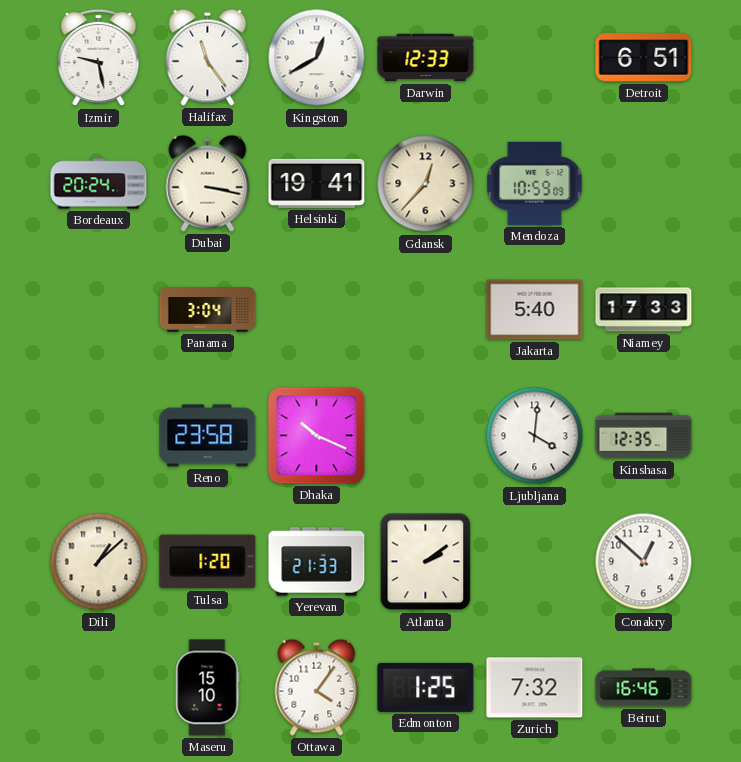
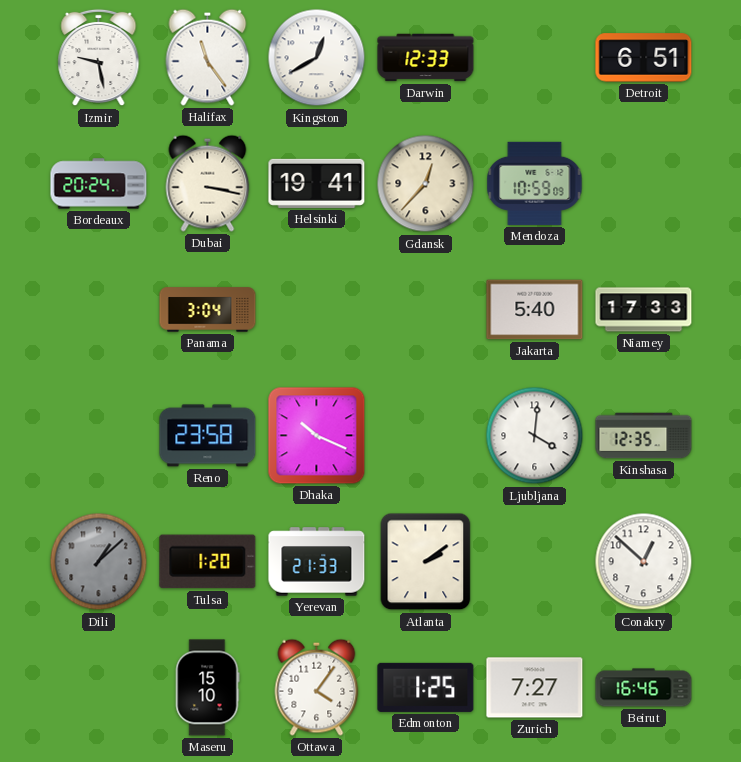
Dili dial: cream -> grey
Zurich: 7:32 -> 7:27
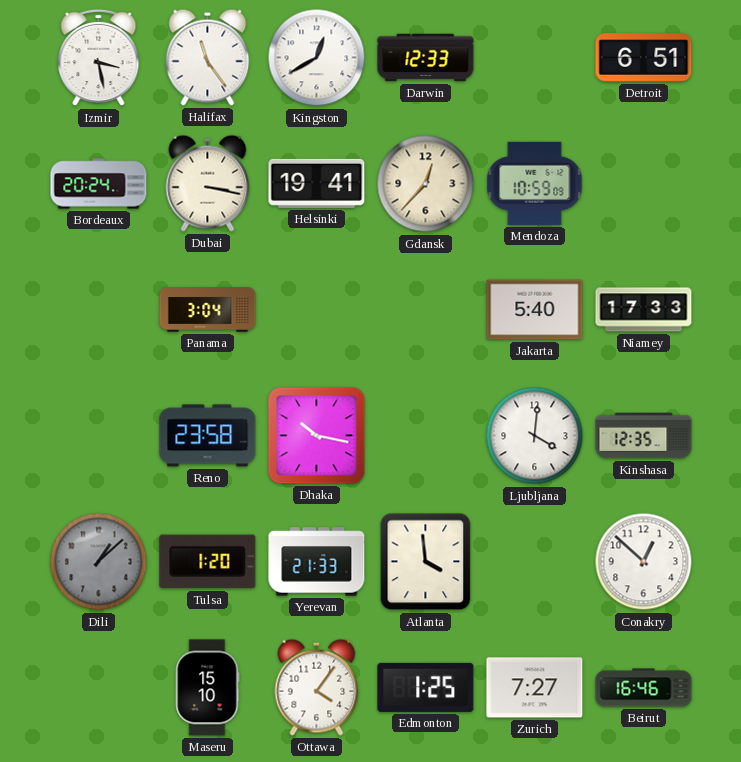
Izmir: 9:28 -> 3:28
Dhaka: 10:19 -> 10:17
Atlanta: 2:09 -> 3:59
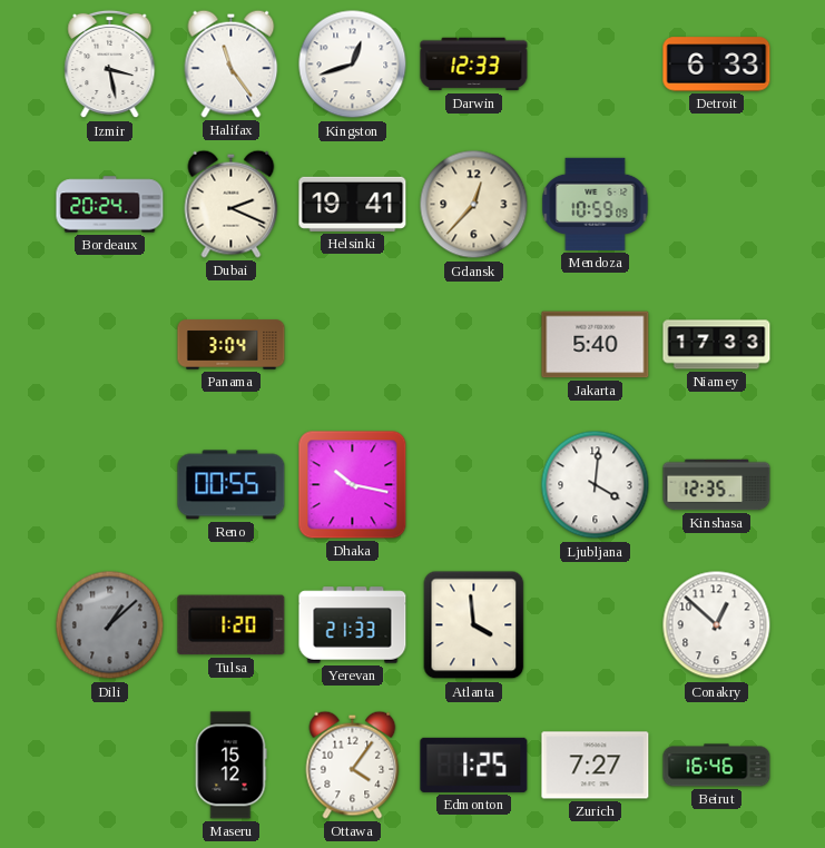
Kingston: 12:40 -> 12:42
Detroit: 6:51 -> 6:33
Dubai: 3:17 -> 2:19
Reno: 23:58 -> 00:55
Maseru: 15:10 -> 15:12
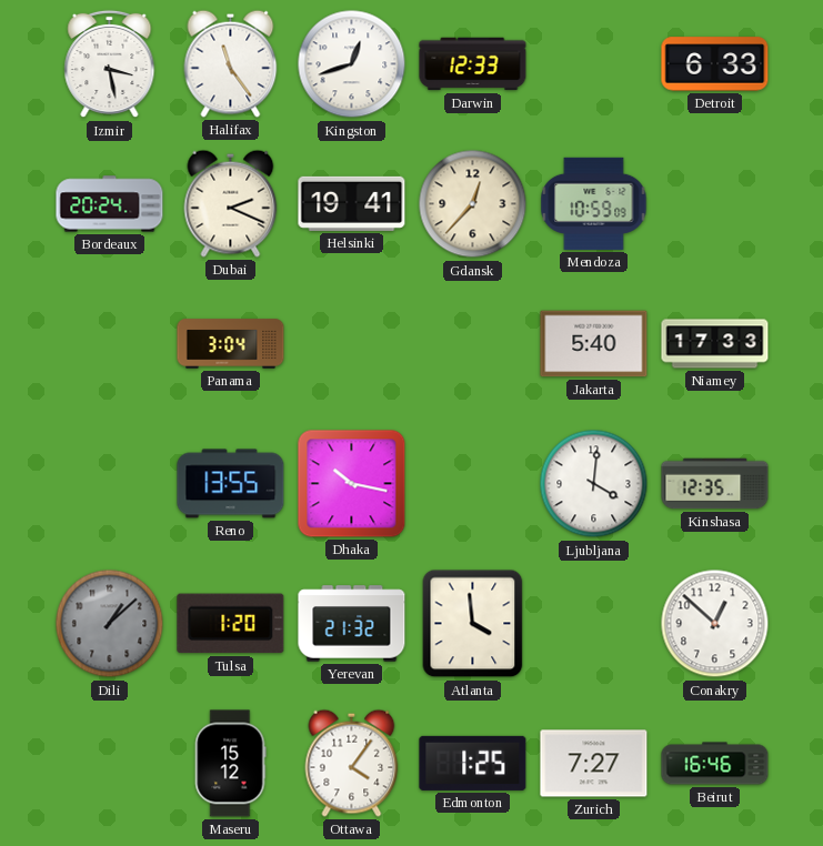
Reno: 00:55 -> 13:55
Yerevan: 21:33 -> 21:32
